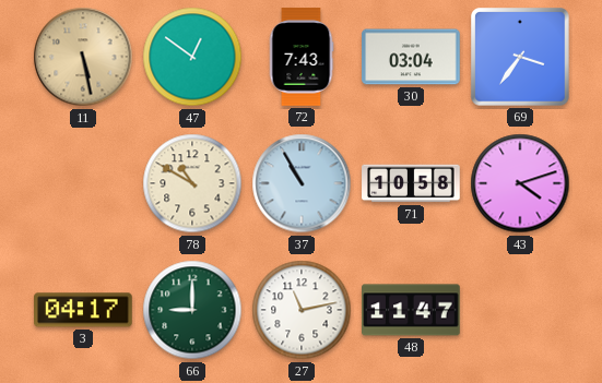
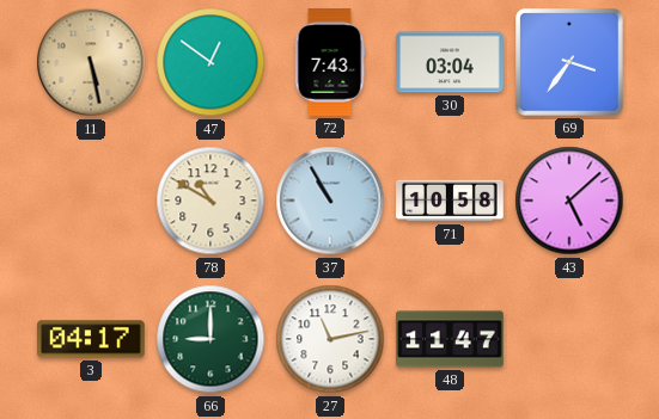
43: 4:12 -> 5:08
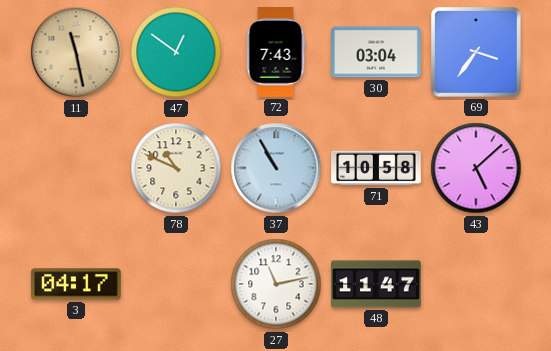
11: 5:28 -> 11:28
78: 10:50 -> 10:49
66: 9:00 -> none
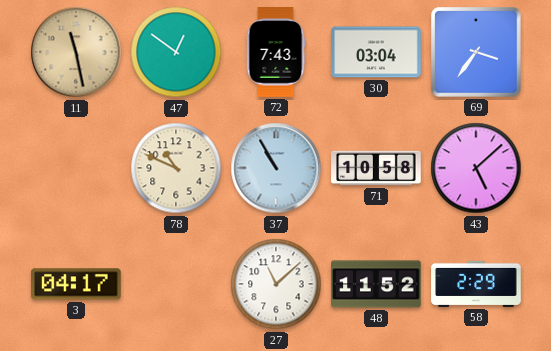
27: 11:13 -> 11:08
48: 11:47 -> 11:52
58: none -> 2:29
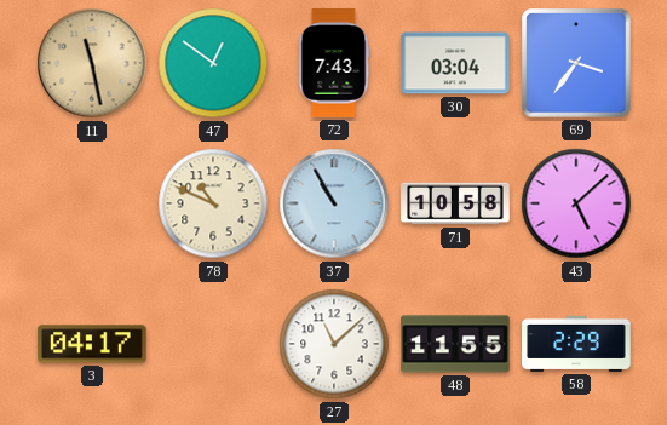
48: 11:52 -> 11:55
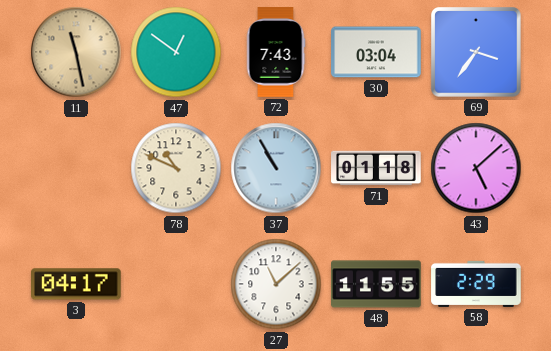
71: 10:58 -> 01:18
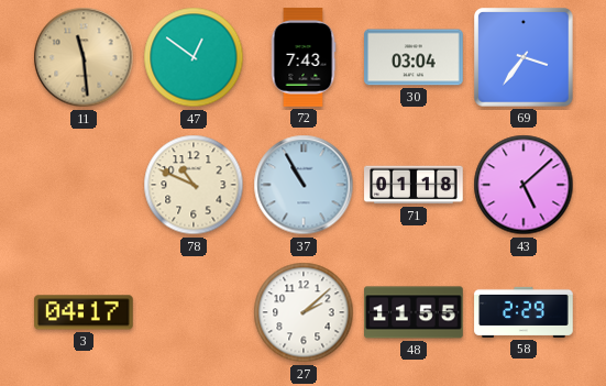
11: 11:28 -> 11:29
27: 11:08 -> 2:08
